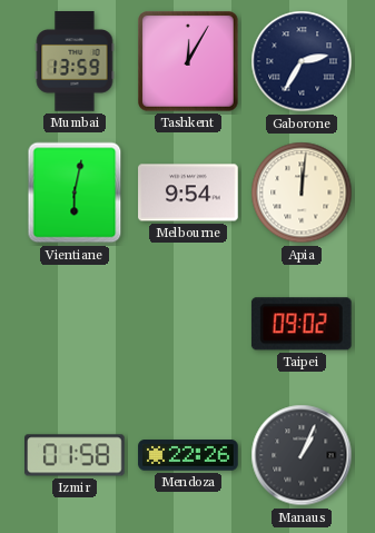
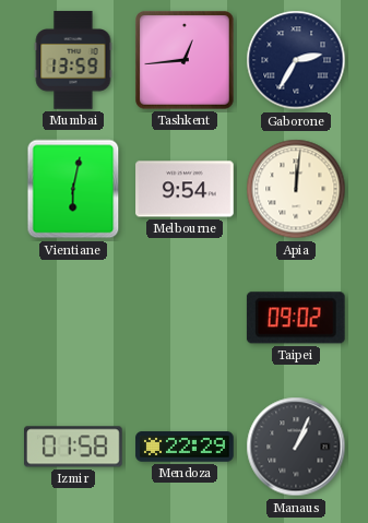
Tashkent: 12:05 -> 12:44
Mendoza: 22:26 -> 22:29
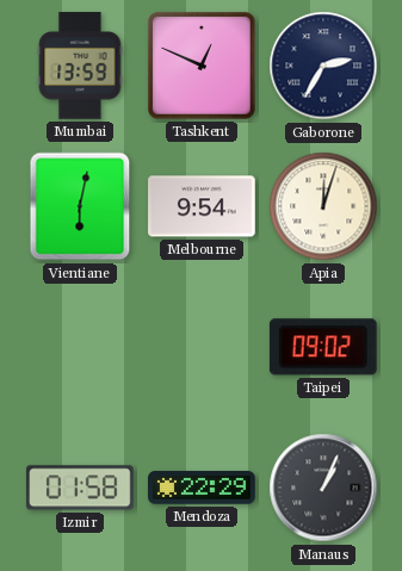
Tashkent: 12:44 -> 12:49
Apia: 12:01 -> 12:03
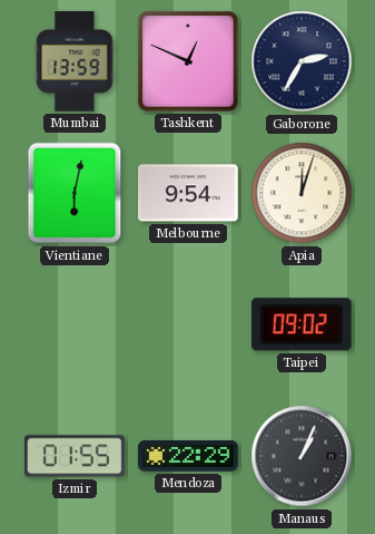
Izmir: 01:58 -> 01:55
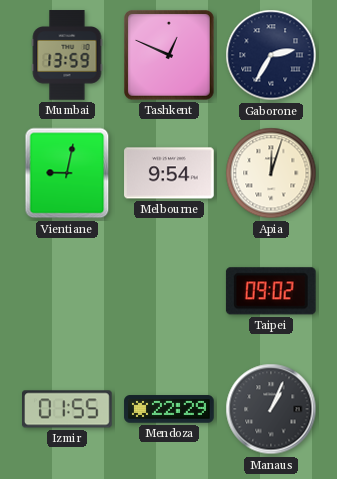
Vientiane: 6:02 -> 9:02
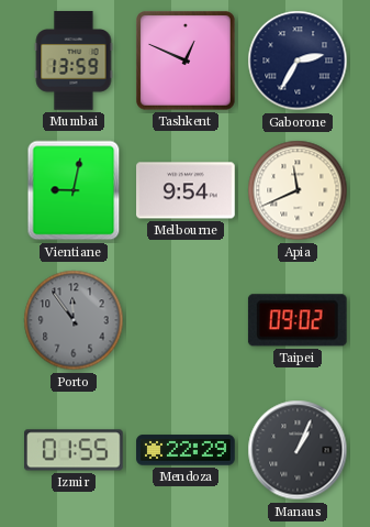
Apia: 12:03 -> 11:41
Porto: none -> 11:54
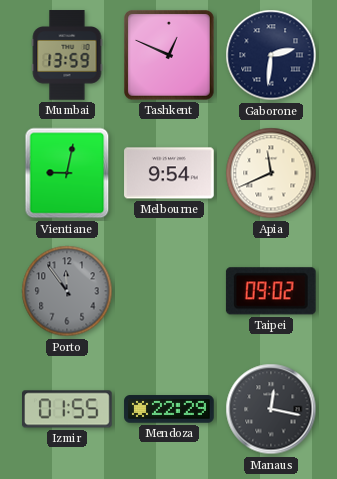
Gaborone: 2:35 -> 2:31
Manaus: 1:04 -> 12:17
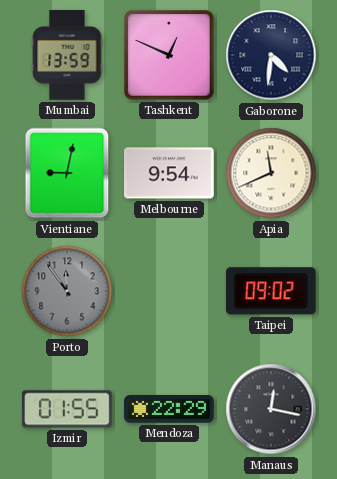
Gaborone: 2:31 -> 4:31
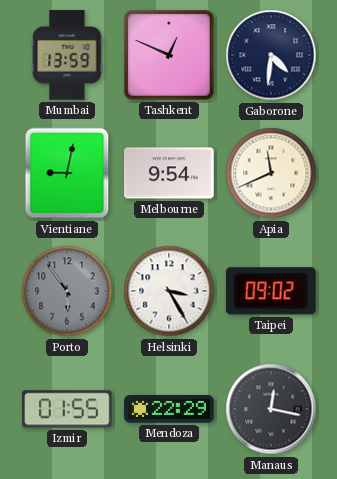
Porto: 11:54 -> 5:54
Helsinki: none -> 3:25
